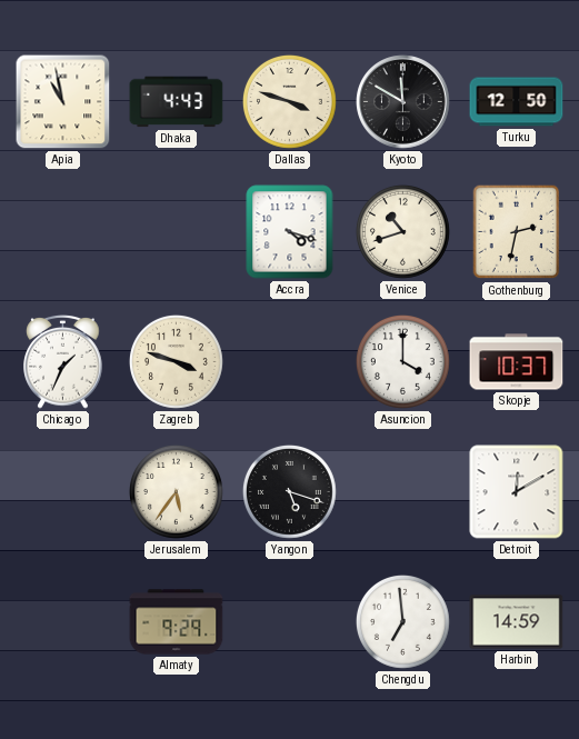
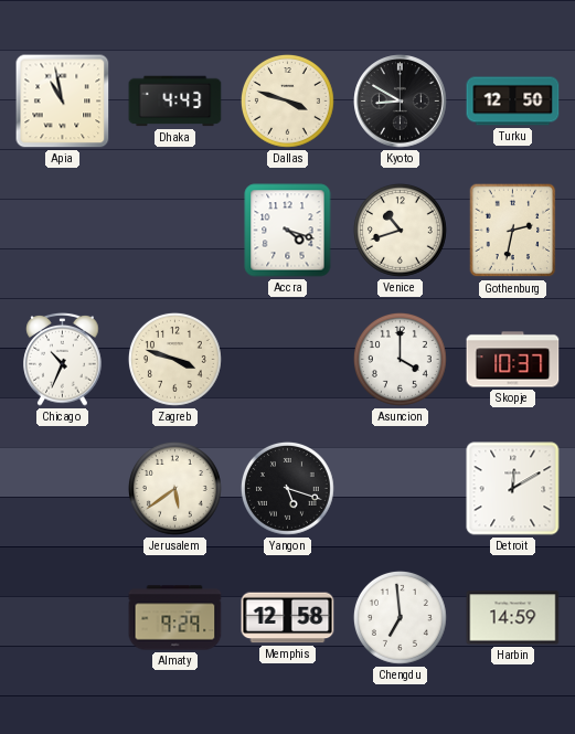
Kyoto: 11:50 -> 8:50
Chicago: 1:34 -> 10:34
Jerusalem: 5:36 -> 5:39
Memphis: none -> 12:58
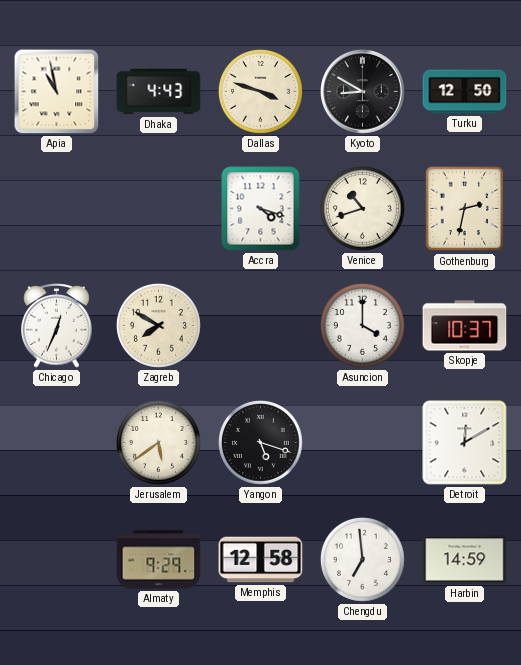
Chicago: 10:34 -> 12:34
Zagreb: 3:48 -> 7:50
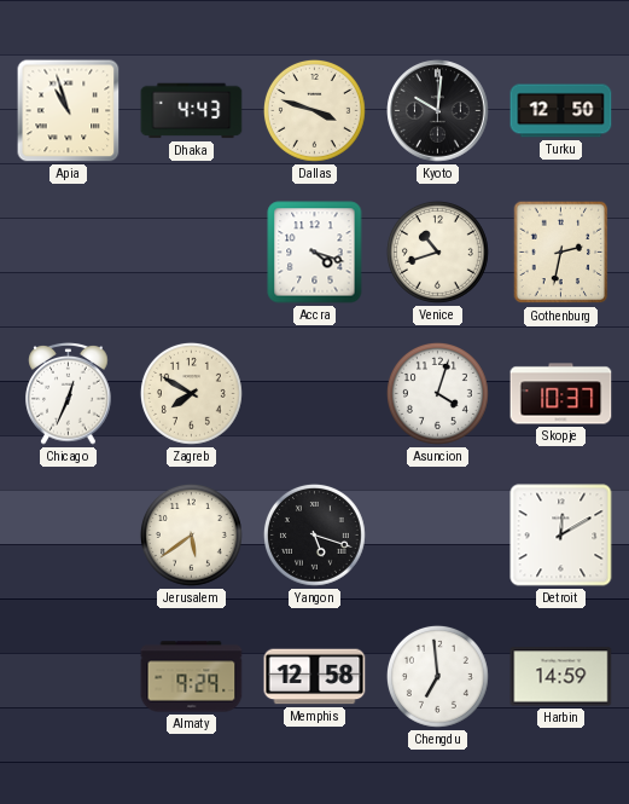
Apia: 10:58 -> 10:57
Kyoto: 8:50 -> 10:01
Asuncion: 4:00 -> 4:03
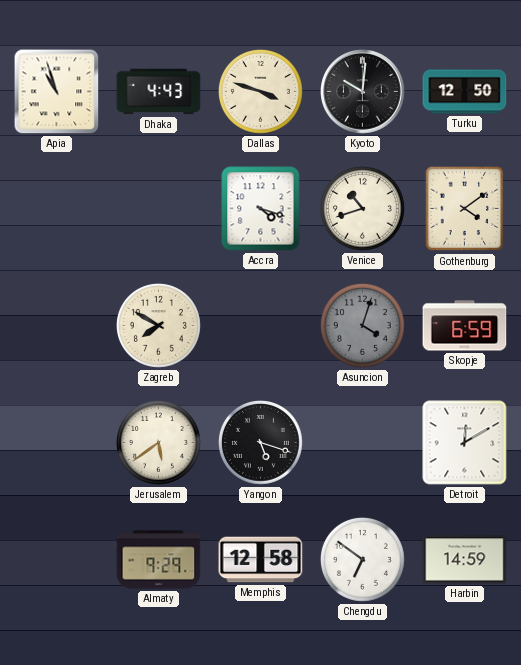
Gothenburg: 2:32 -> 4:09
Chicago: 12:34 -> none
Asuncion dial: white -> grey
Skopje: 10:37 -> 6:59
Chengdu: 6:59 -> 6:51
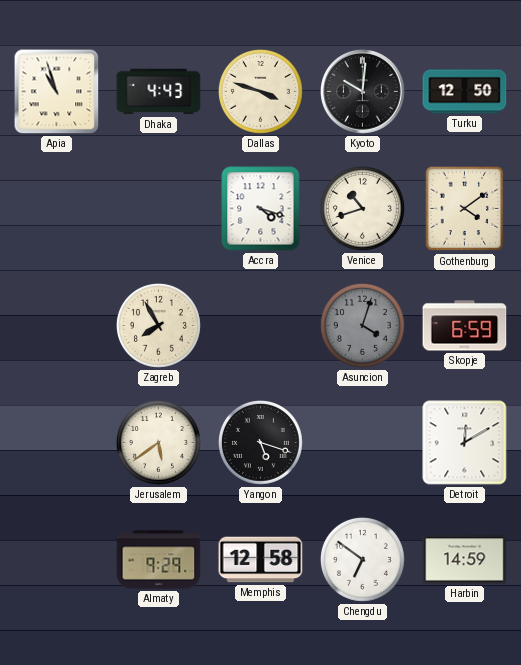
Zagreb: 7:50 -> 7:55
